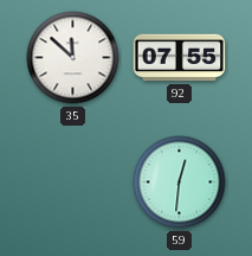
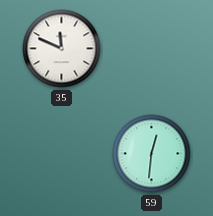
35: 11:52 -> 11:49
92: 07:55 -> none
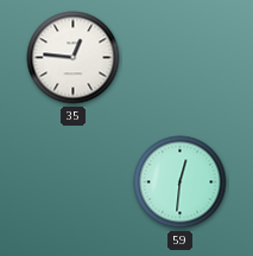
35: 11:49 -> 12:46
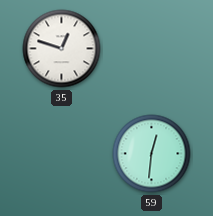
35: 12:46 -> 12:48
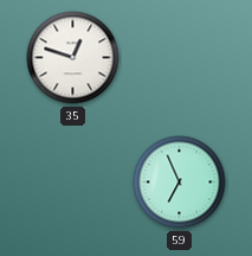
59: 12:31 -> 6:56
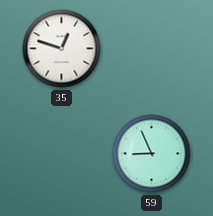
59: 6:56 -> 8:56
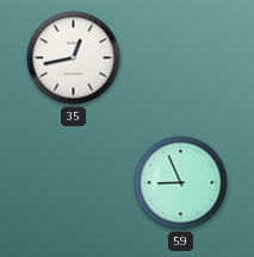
35: 12:48 -> 12:43
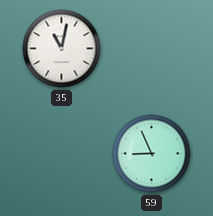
35: 12:43 -> 11:02
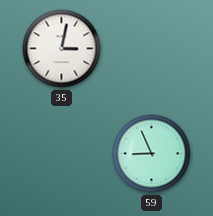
35: 11:02 -> 3:02
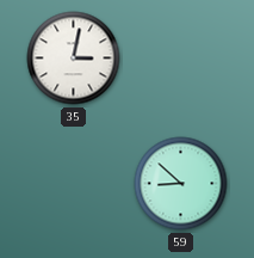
59: 8:56 -> 8:52
